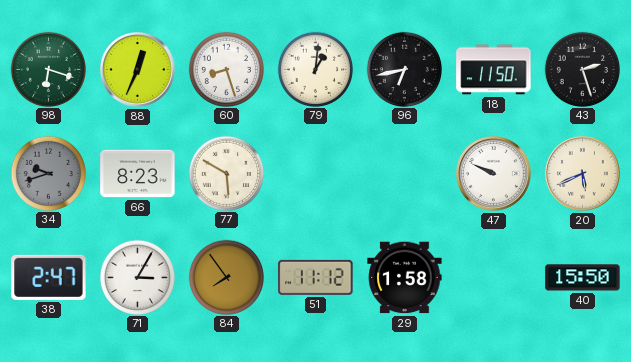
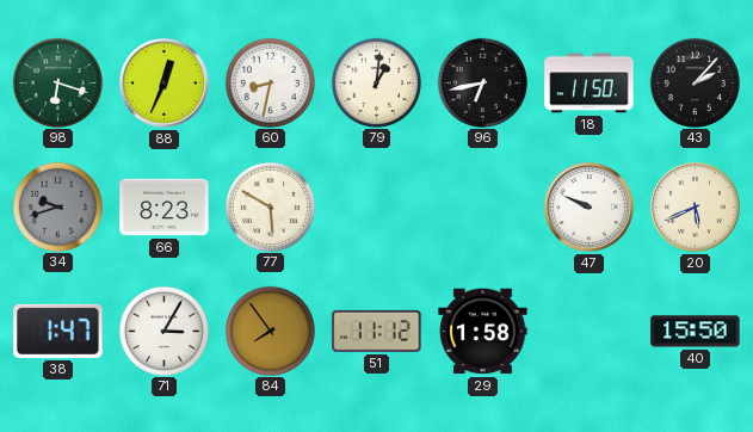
60: 8:27 -> 8:32
43: 2:27 -> 2:07
38: 2:47 -> 1:47
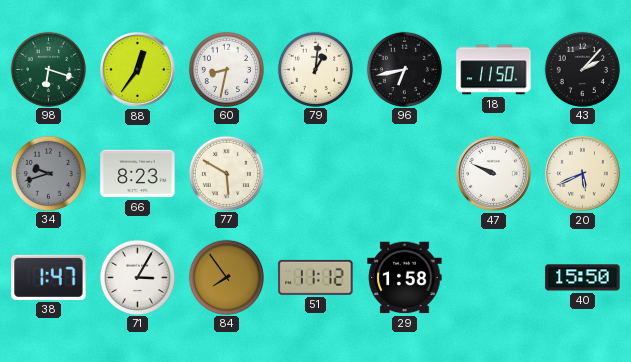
88: 12:34 -> 12:36
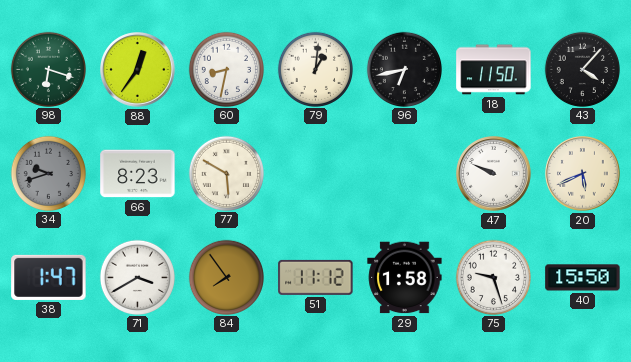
43: 2:07 -> 4:07
71: 3:05 -> 3:40
75: none -> 9:27
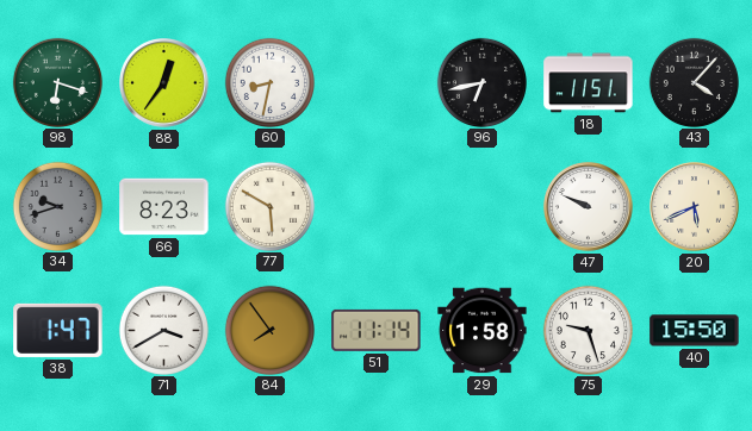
79: 1:01 -> none
18: 11:50 -> 11:51
51: 11:12 -> 11:14
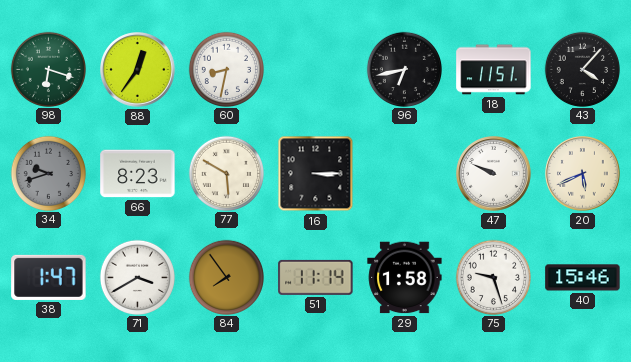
16: none -> 3:15
40: 15:50 -> 15:46
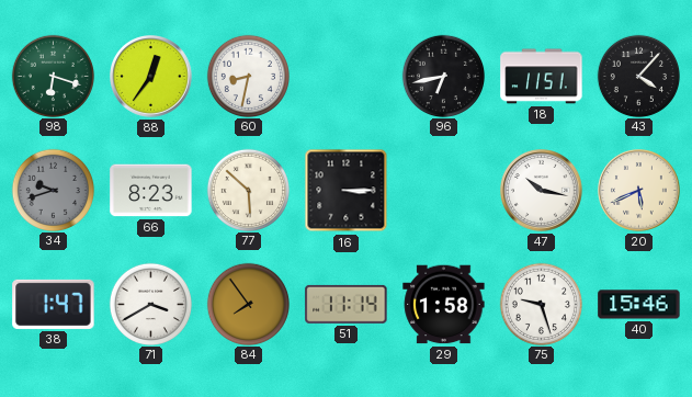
77: 5:50 -> 5:52
47: 9:49 -> 10:17
